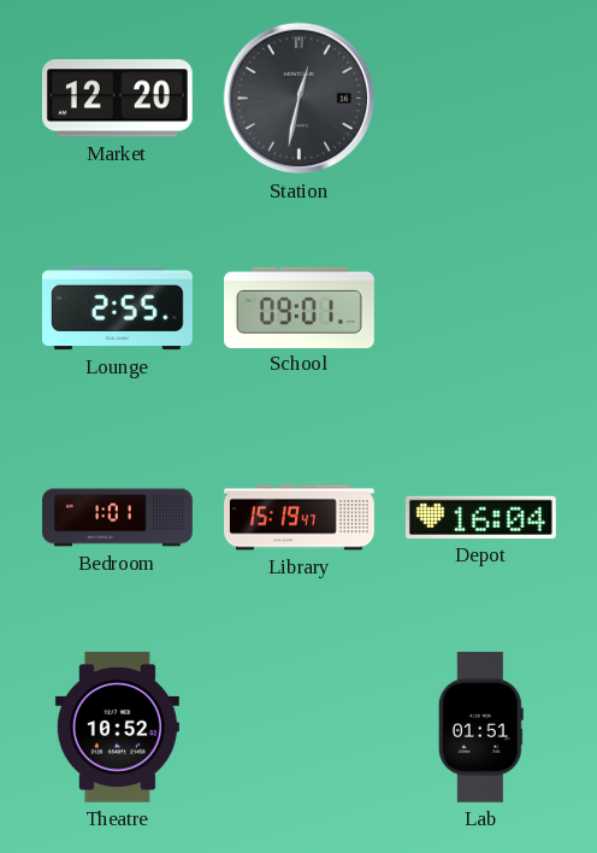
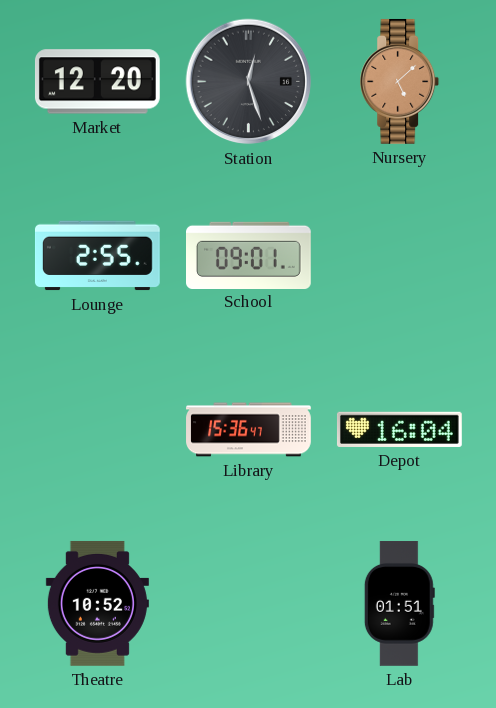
Station: 12:32 -> 12:27
Nursery: none -> 5:08
Bedroom: 1:01 -> none
Library: 15:19 -> 15:36
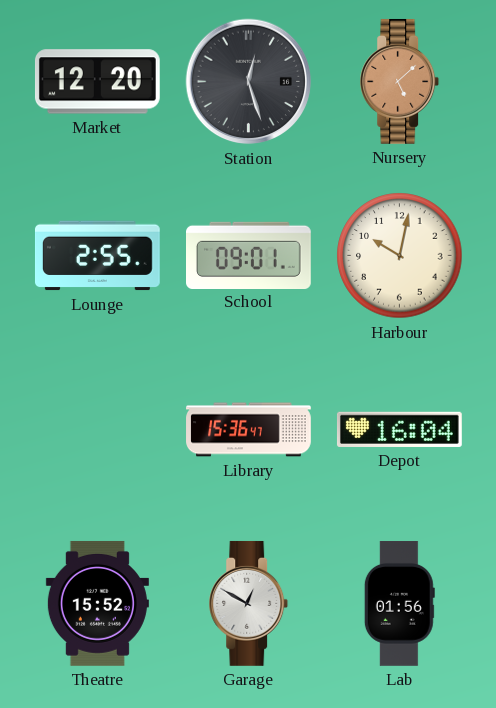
Harbour: none -> 10:02
Theatre: 10:52 -> 15:52
Garage: none -> 12:50
Lab: 01:51 -> 01:56
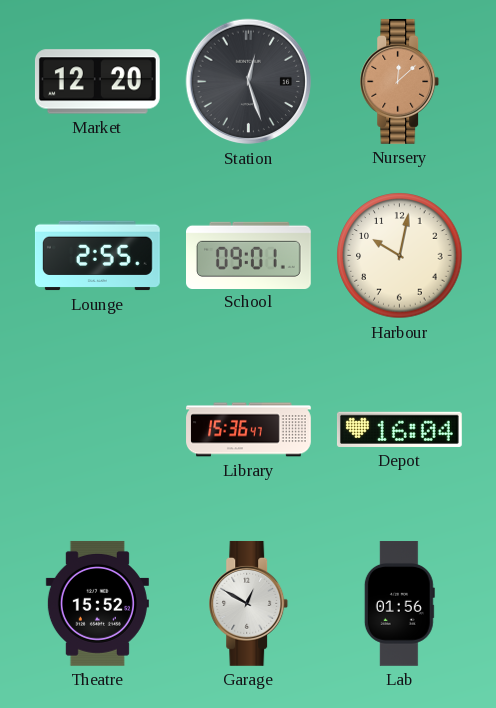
Nursery: 5:08 -> 12:08
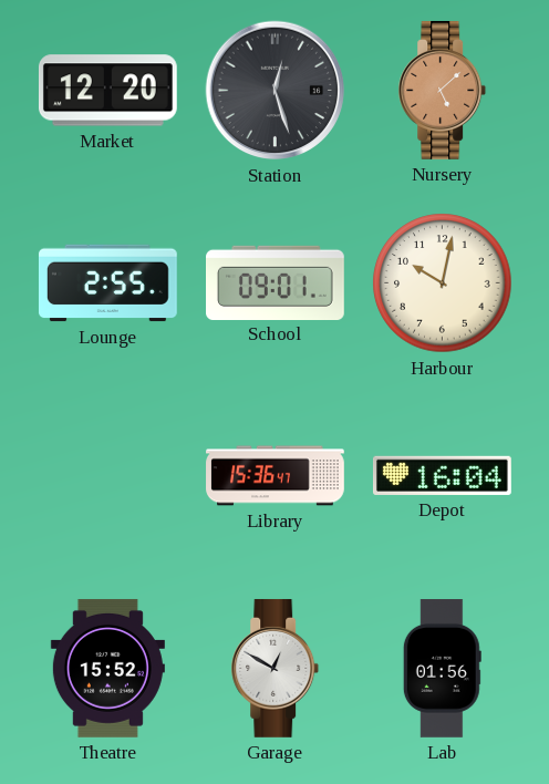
Nursery: 12:08 -> 5:08
